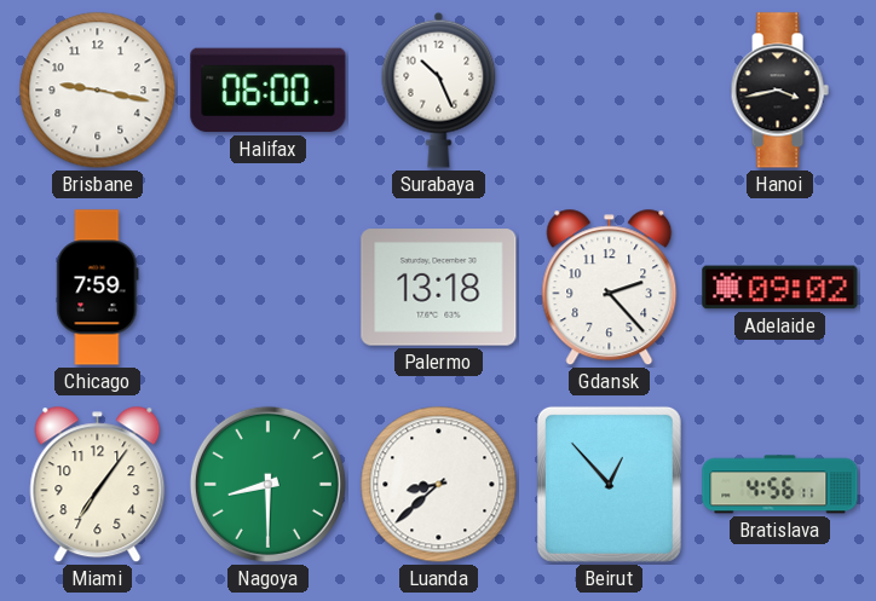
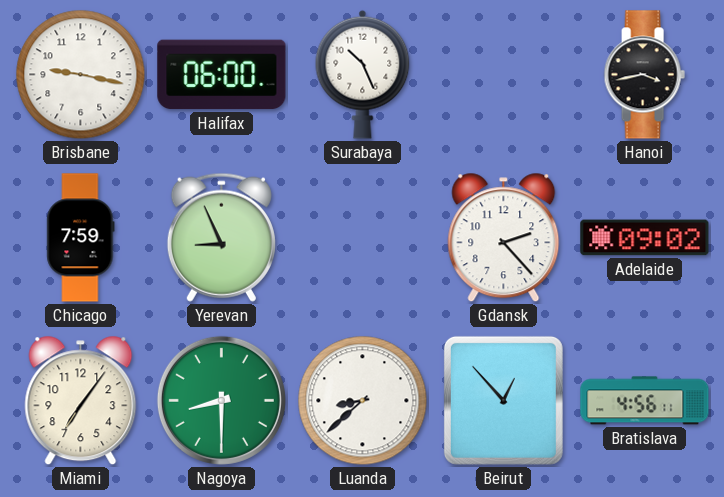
Yerevan: none -> 8:56
Palermo: 13:18 -> none
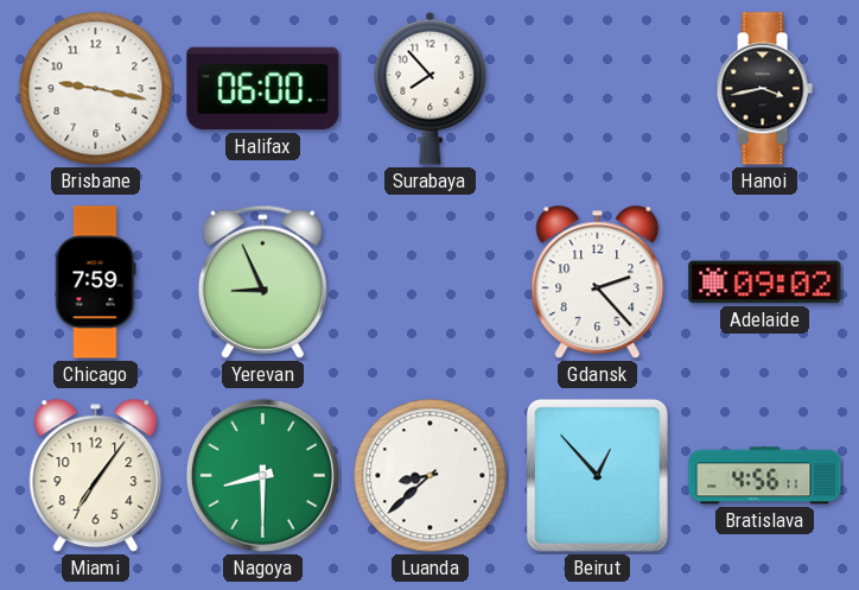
Surabaya: 10:26 -> 7:53
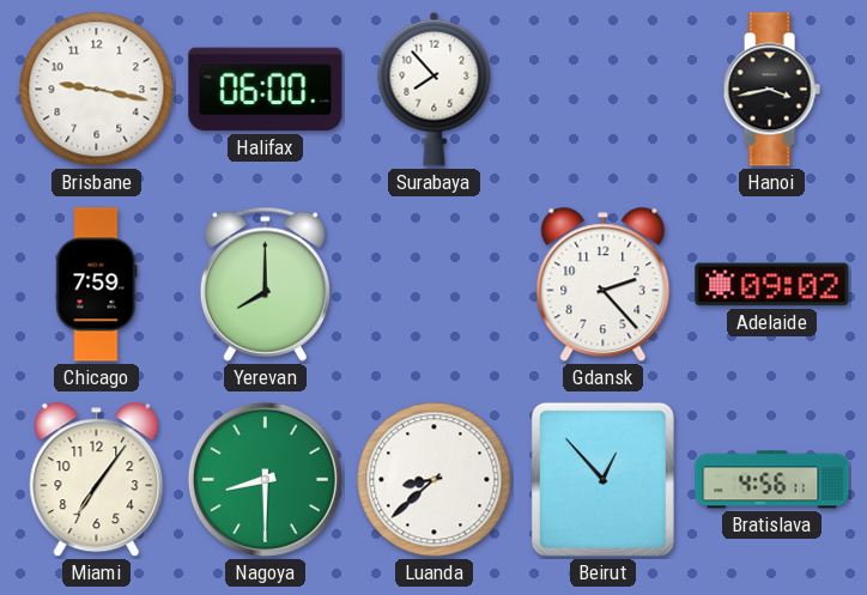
Yerevan: 8:56 -> 8:00
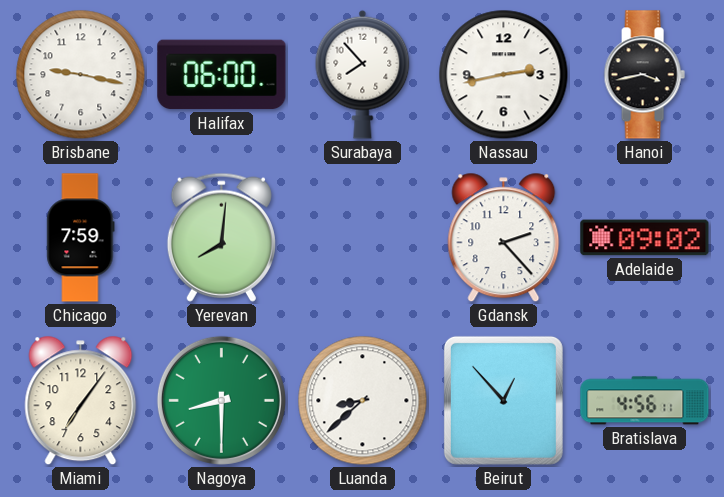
Nassau: none -> 2:43
Yerevan: 8:00 -> 8:01
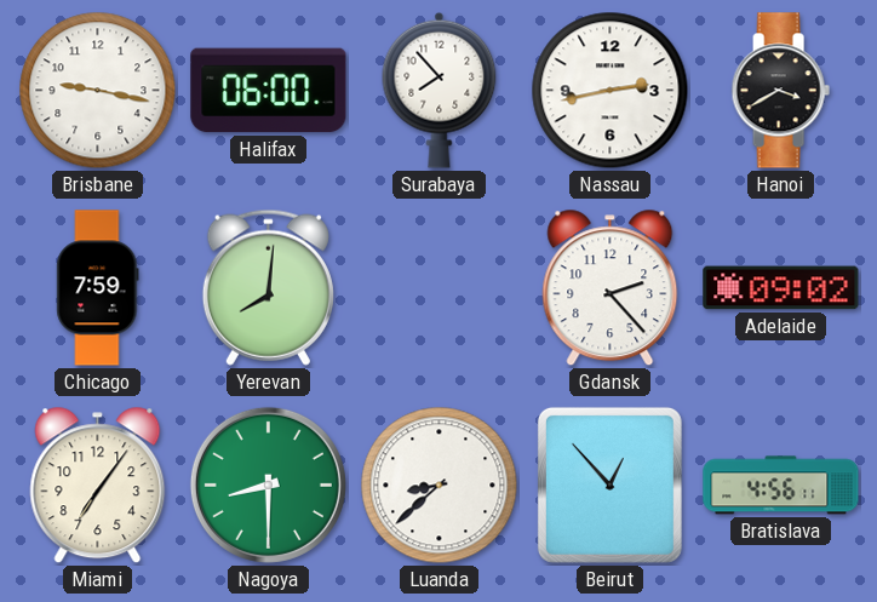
Hanoi: 3:43 -> 3:40
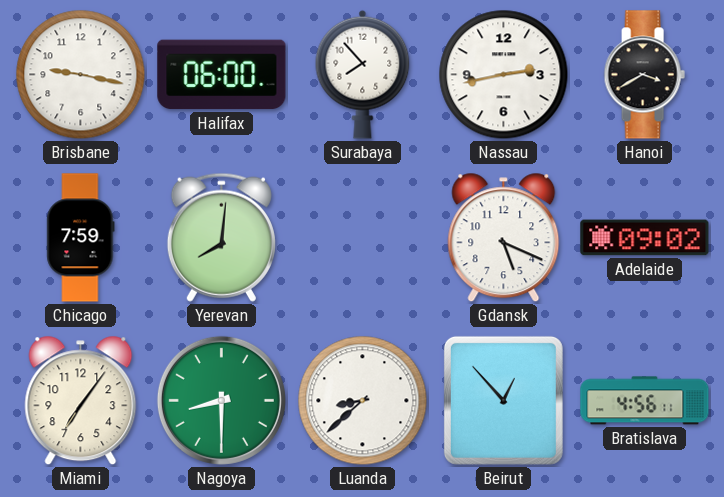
Gdansk: 2:23 -> 5:19
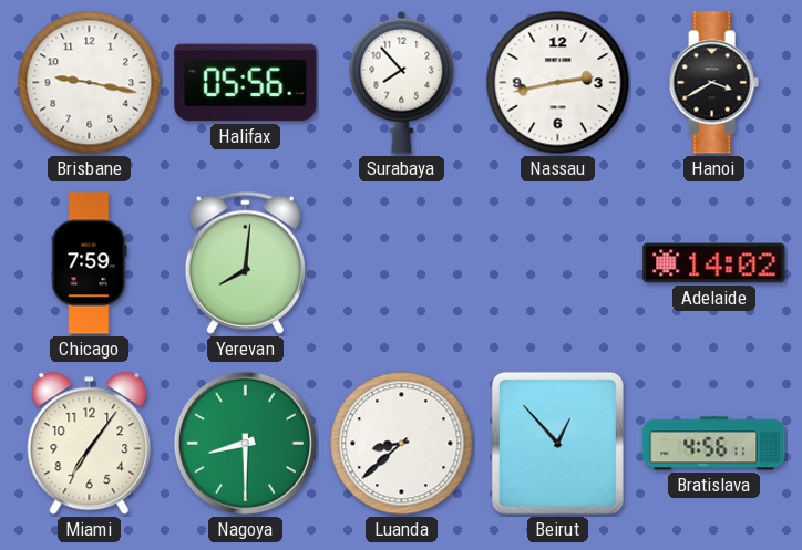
Halifax: 06:00 -> 05:56
Gdansk: 5:19 -> none
Adelaide: 09:02 -> 14:02
